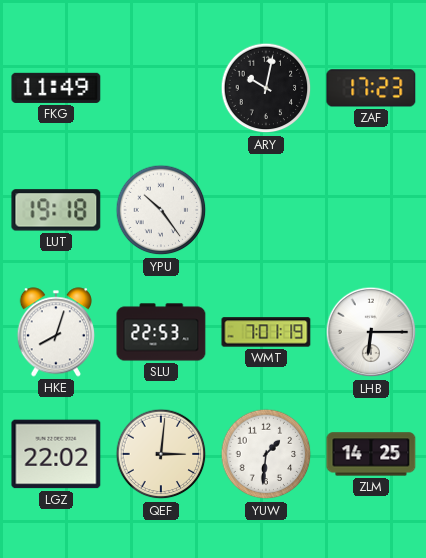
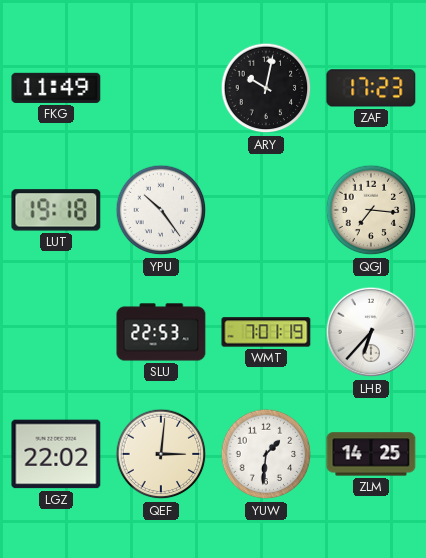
QGJ: none -> 7:16
HKE: 8:03 -> none
LHB: 6:15 -> 6:37
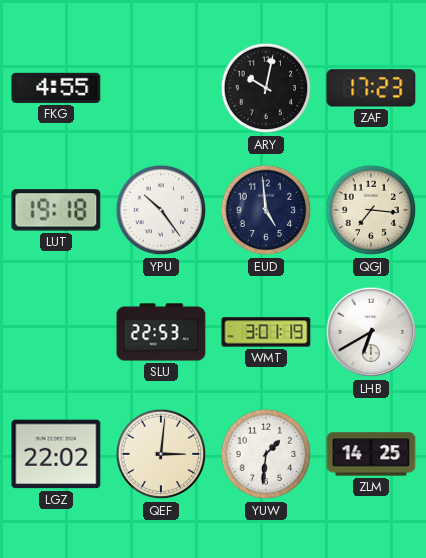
FKG: 11:49 -> 4:55
EUD: none -> 4:59
WMT: 7:01 -> 3:01
LHB: 6:37 -> 6:40
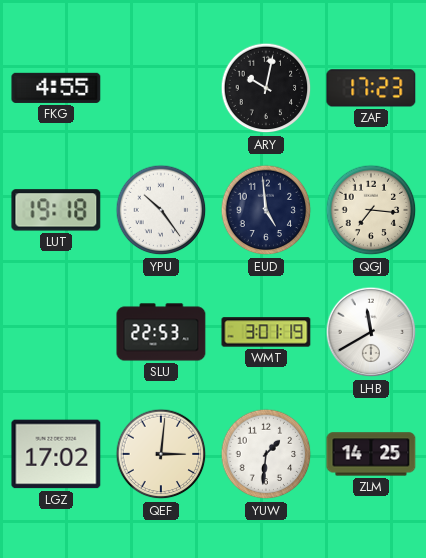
LHB: 6:40 -> 11:40
LGZ: 22:02 -> 17:02
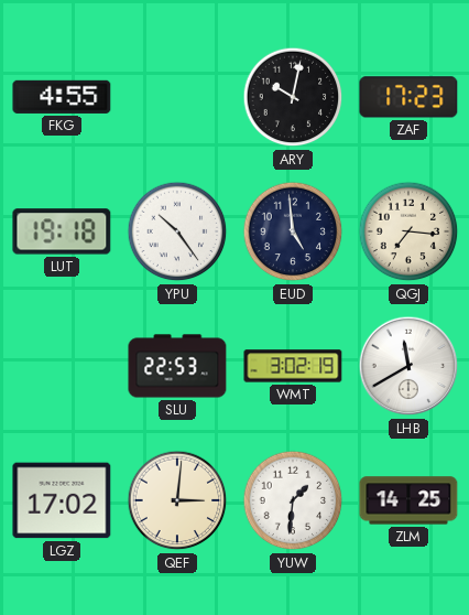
WMT: 3:01 -> 3:02
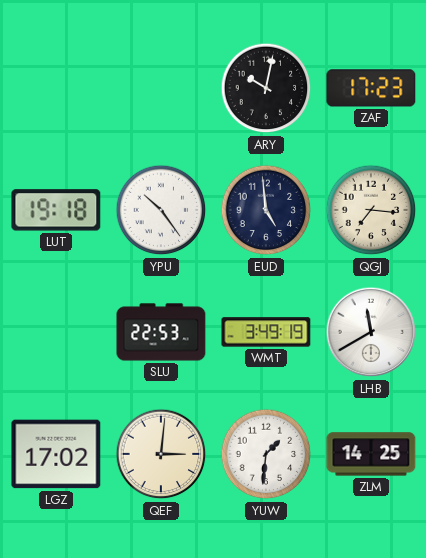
FKG: 4:55 -> none
WMT: 3:02 -> 3:49
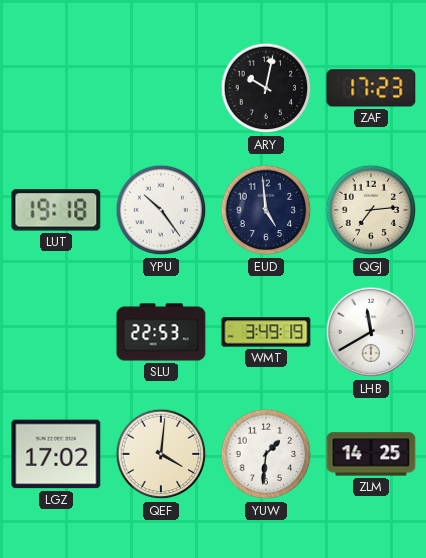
QGJ: 7:16 -> 7:14
QEF: 3:01 -> 4:01
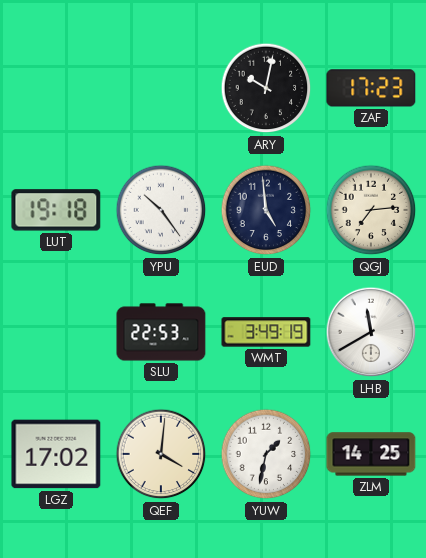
YUW: 1:31 -> 1:32
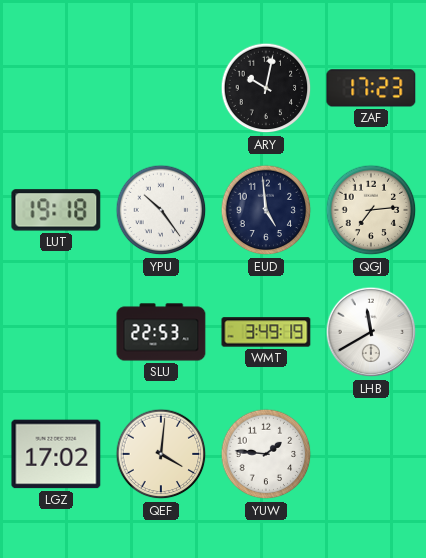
YUW: 1:32 -> 1:46
ZLM: 14:25 -> none
